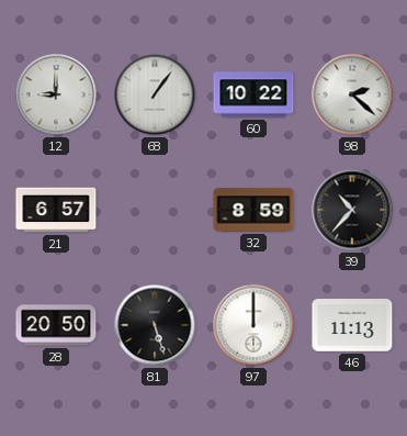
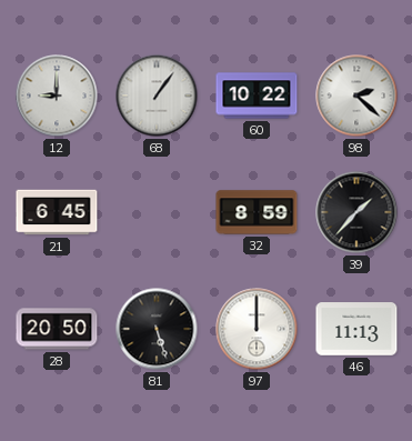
21: 6:57 -> 6:45
39: 10:37 -> 1:37
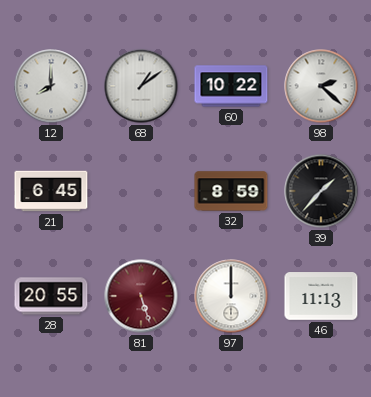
12: 9:00 -> 8:00
68: 1:06 -> 1:09
28: 20:50 -> 20:55
81 dial: black -> burgundy
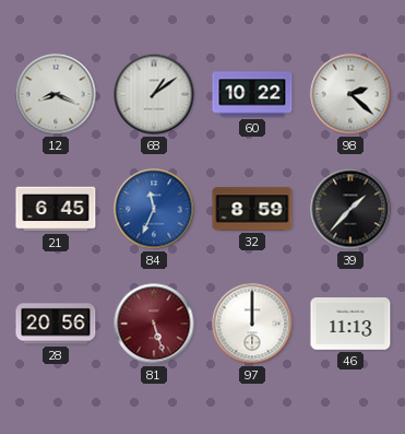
12: 8:00 -> 8:19
84: none -> 11:34
28: 20:55 -> 20:56
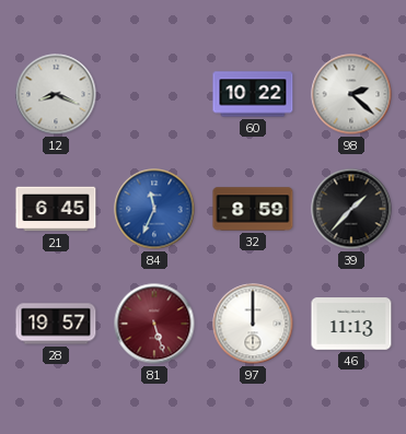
68: 1:09 -> none
28: 20:56 -> 19:57
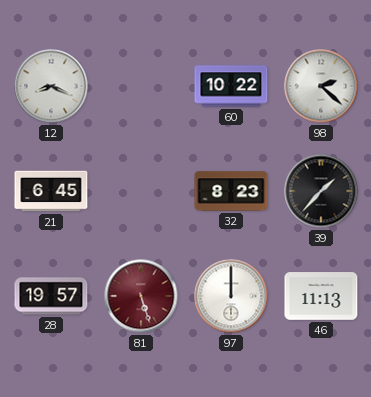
84: 11:34 -> none
32: 8:59 -> 8:23
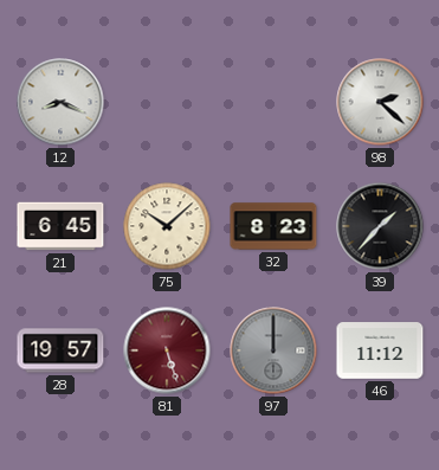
60: 10:22 -> none
75: none -> 10:08
97 dial: white -> grey
46: 11:13 -> 11:12
